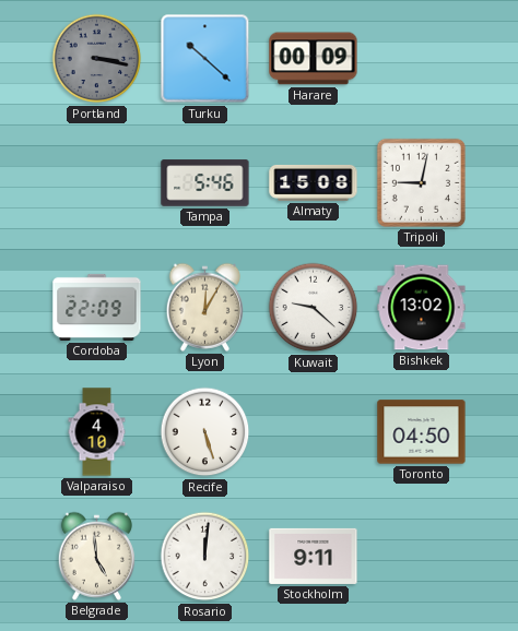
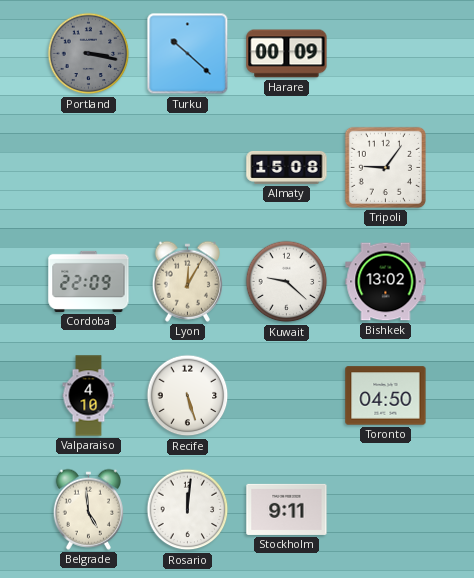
Tampa: 5:46 -> none
Tripoli: 9:02 -> 9:06
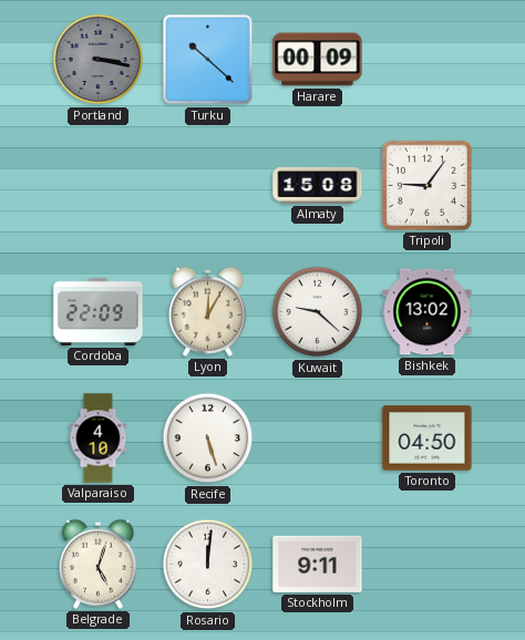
Belgrade: 4:59 -> 5:03
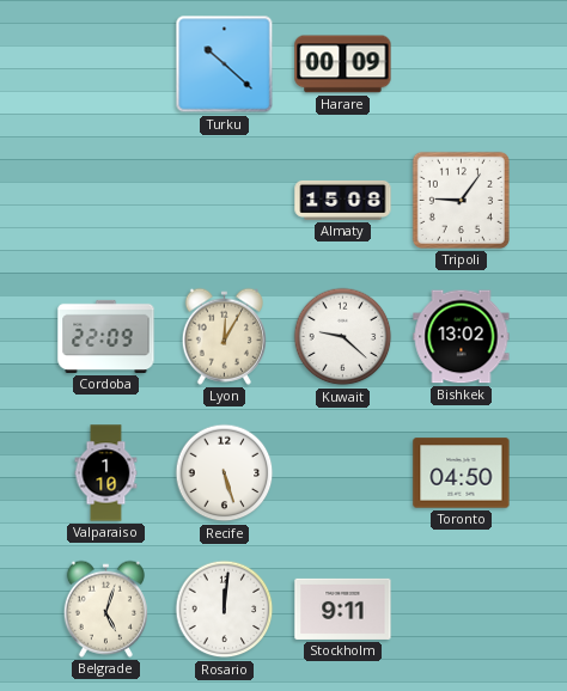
Portland: 3:17 -> none
Valparaiso: 4:10 -> 1:10
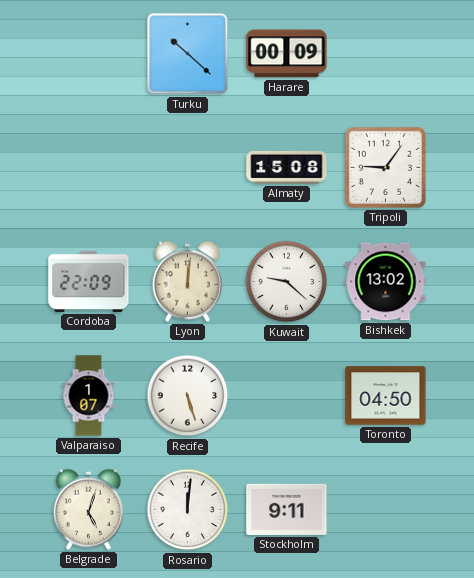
Lyon: 12:05 -> 12:01
Valparaiso: 1:10 -> 1:07
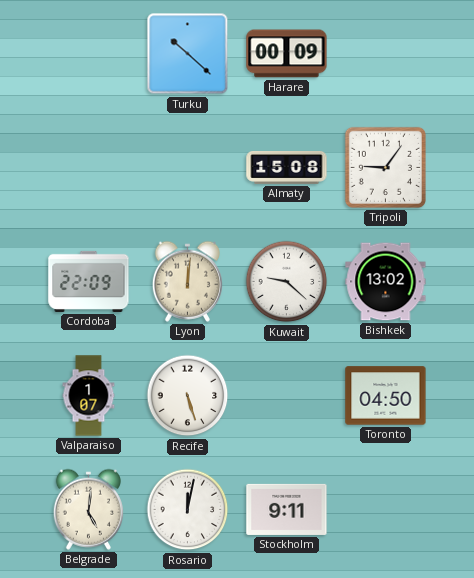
Belgrade: 5:03 -> 5:01
Rosario: 12:01 -> 12:02
